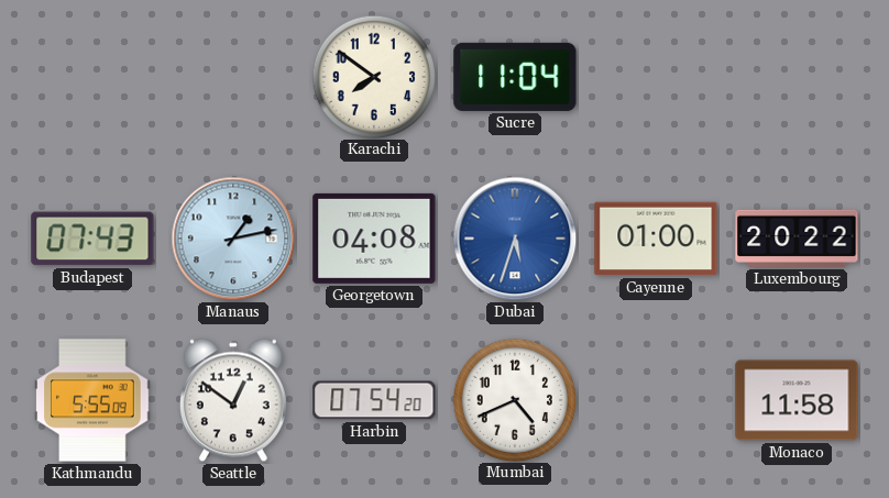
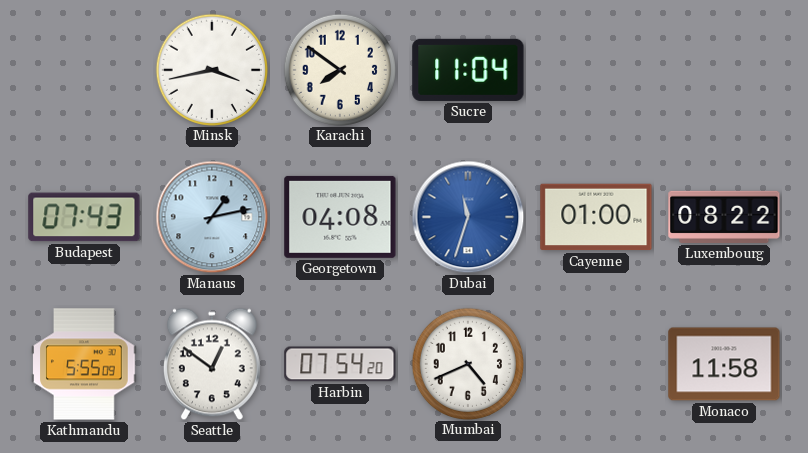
Minsk: none -> 3:43
Dubai: 5:33 -> 11:33
Luxembourg: 20:22 -> 08:22
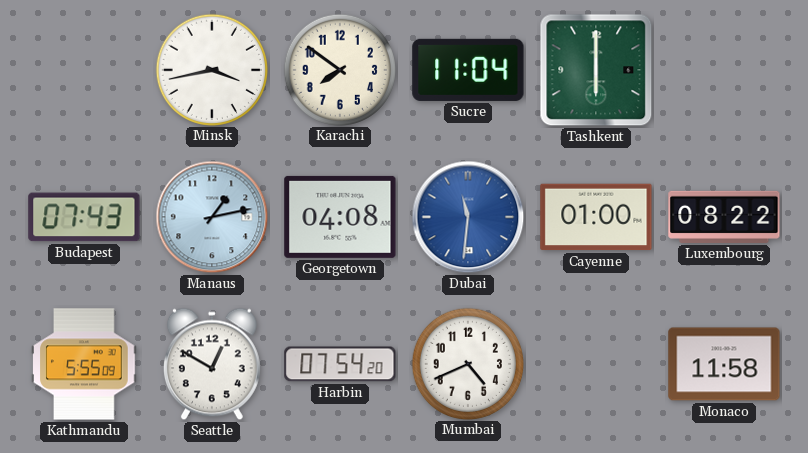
Tashkent: none -> 6:00
Dubai: 11:33 -> 11:31
Seattle: 12:51 -> 12:50
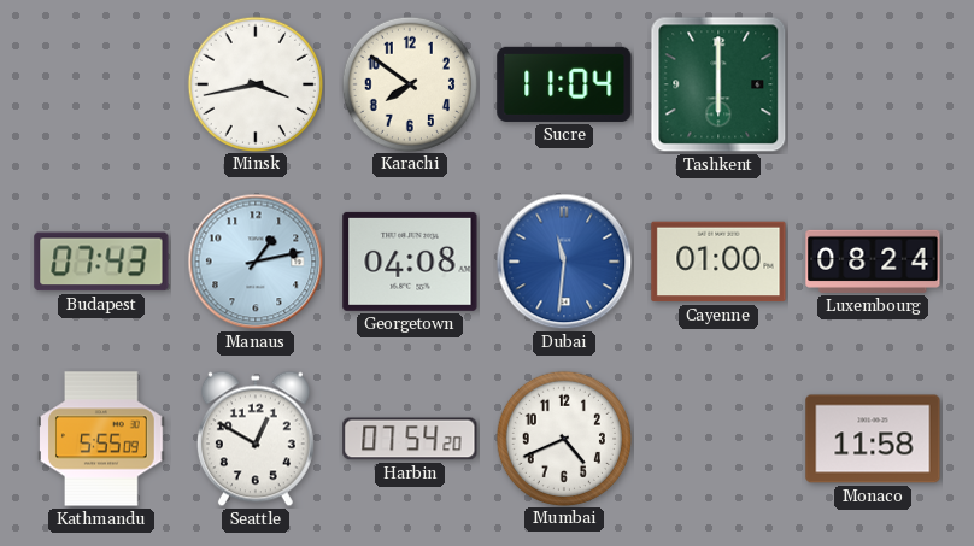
Luxembourg: 08:22 -> 08:24
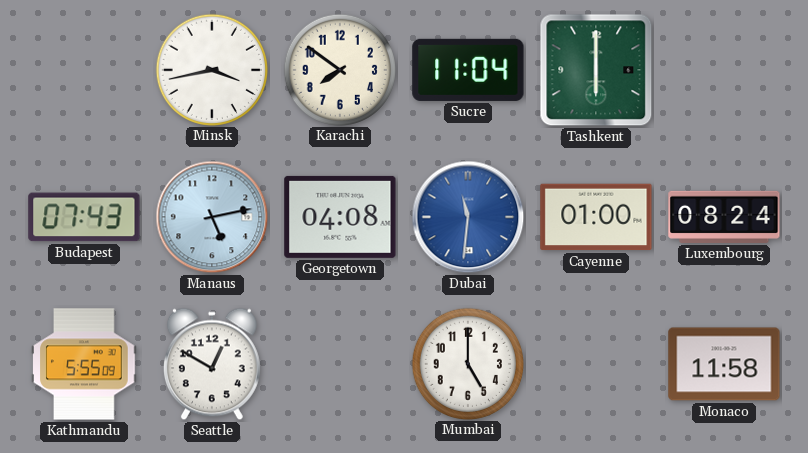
Manaus: 1:13 -> 5:13
Harbin: 07:54 -> none
Mumbai: 4:41 -> 5:00
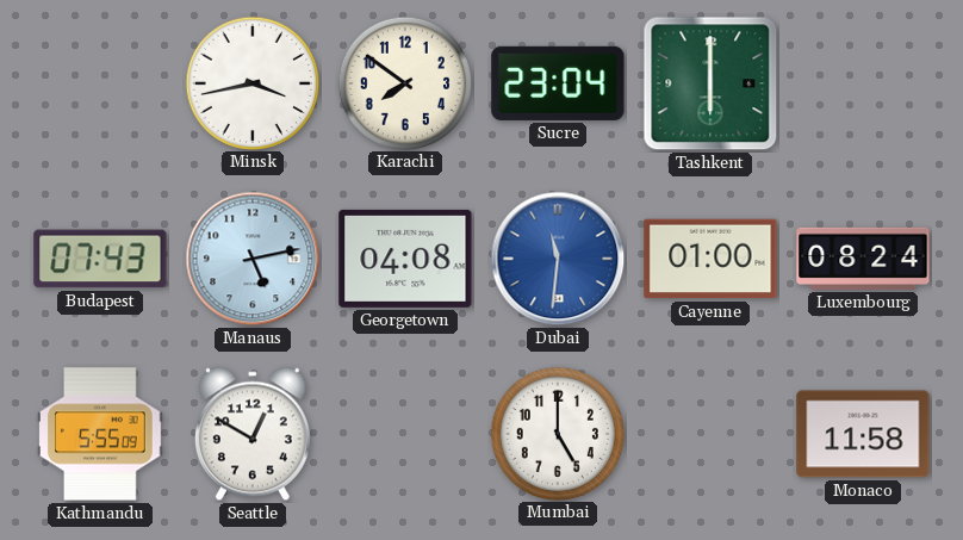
Sucre: 11:04 -> 23:04
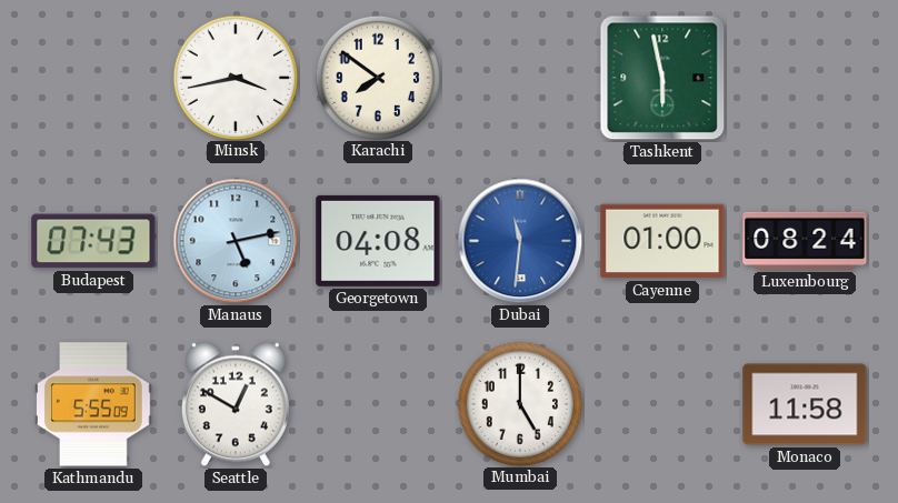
Sucre: 23:04 -> none
Tashkent: 6:00 -> 5:58
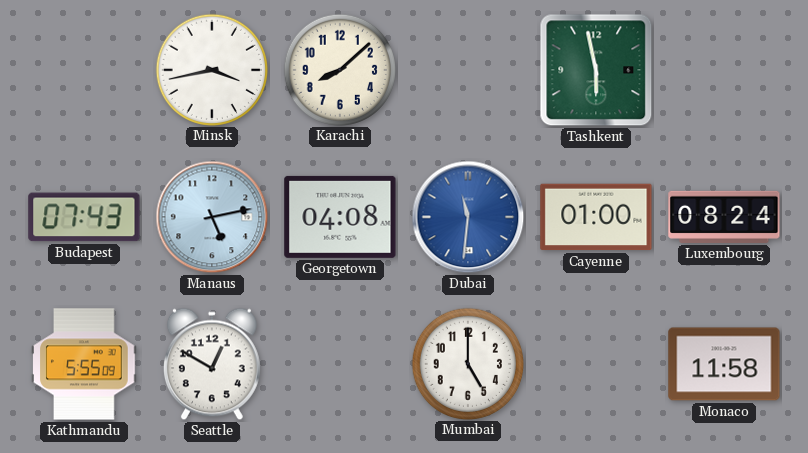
Karachi: 7:51 -> 8:08
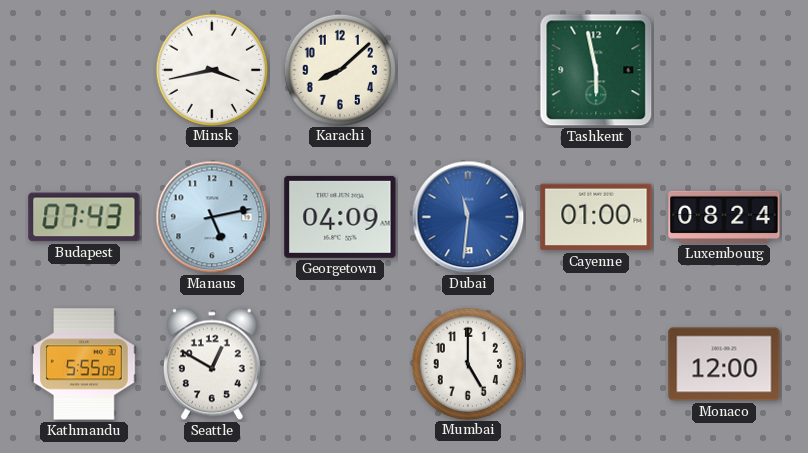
Georgetown: 04:08 -> 04:09
Monaco: 11:58 -> 12:00
